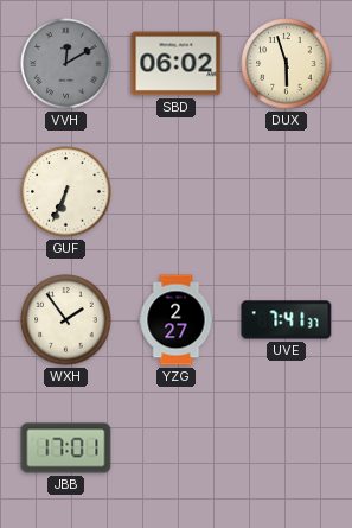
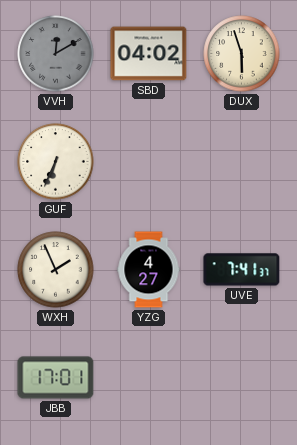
SBD: 06:02 -> 04:02
WXH: 1:54 -> 1:56
YZG: 2:27 -> 4:27
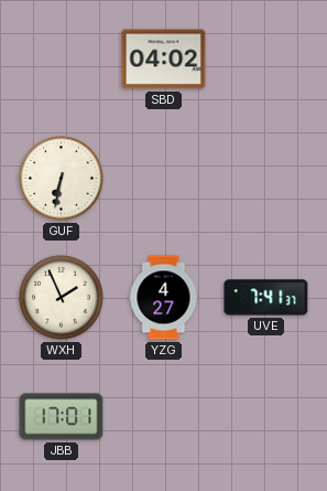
VVH: 12:10 -> none
DUX: 5:57 -> none
GUF: 6:34 -> 6:32
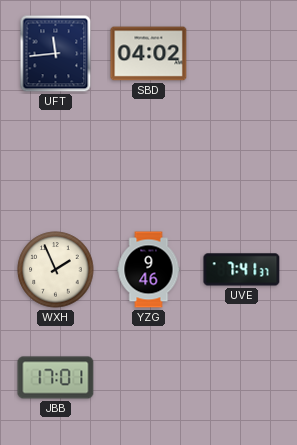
UFT: none -> 11:44
GUF: 6:32 -> none
YZG: 4:27 -> 9:46
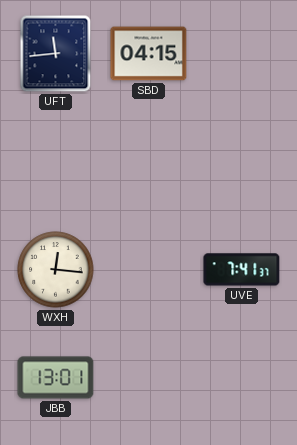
SBD: 04:02 -> 04:15
WXH: 1:56 -> 12:16
YZG: 9:46 -> none
JBB: 17:01 -> 13:01
